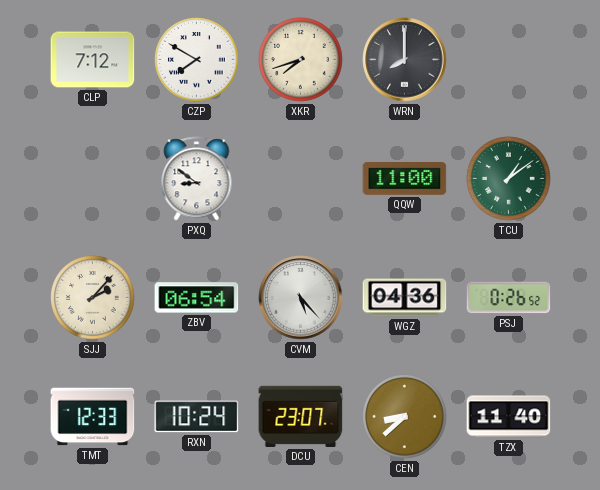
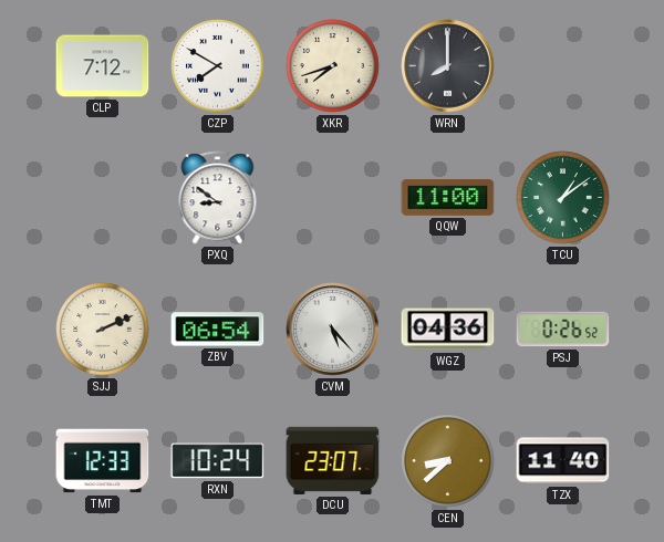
SJJ: 2:07 -> 2:11
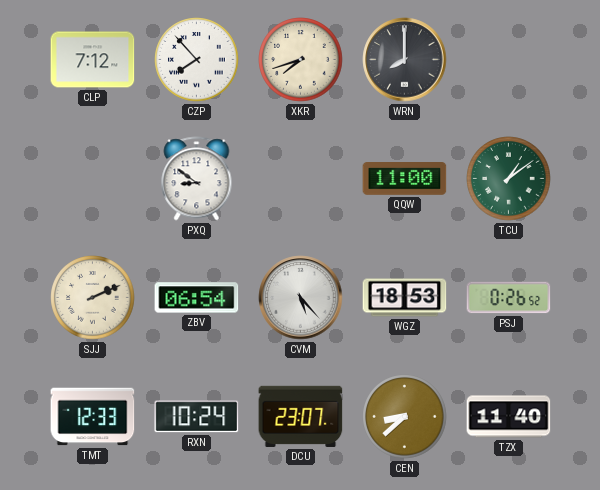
CZP: 7:50 -> 7:53
WGZ: 04:36 -> 18:53
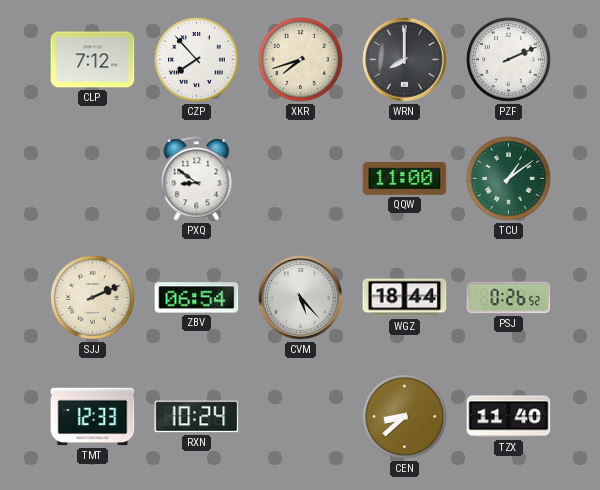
PZF: none -> 2:11
WGZ: 18:53 -> 18:44
DCU: 23:07 -> none
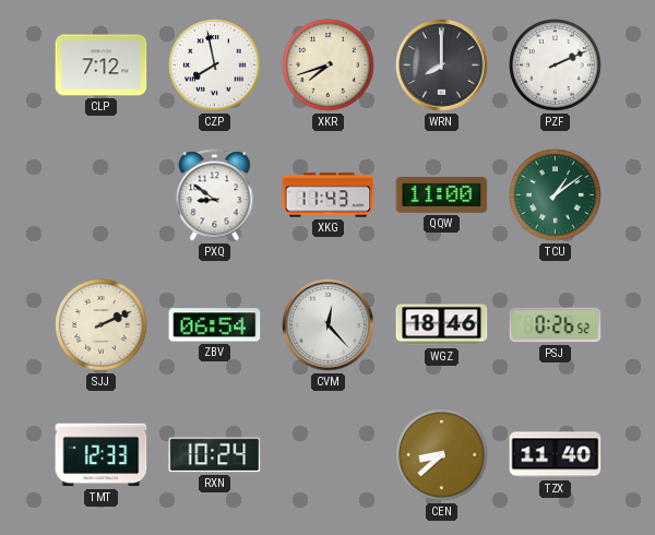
CZP: 7:53 -> 7:58
XKG: none -> 11:43
CVM: 5:23 -> 12:23
WGZ: 18:44 -> 18:46
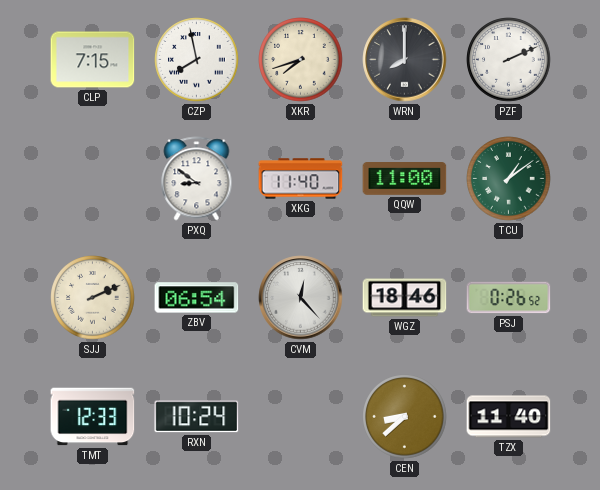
CLP: 7:12 -> 7:15
XKG: 11:43 -> 11:40
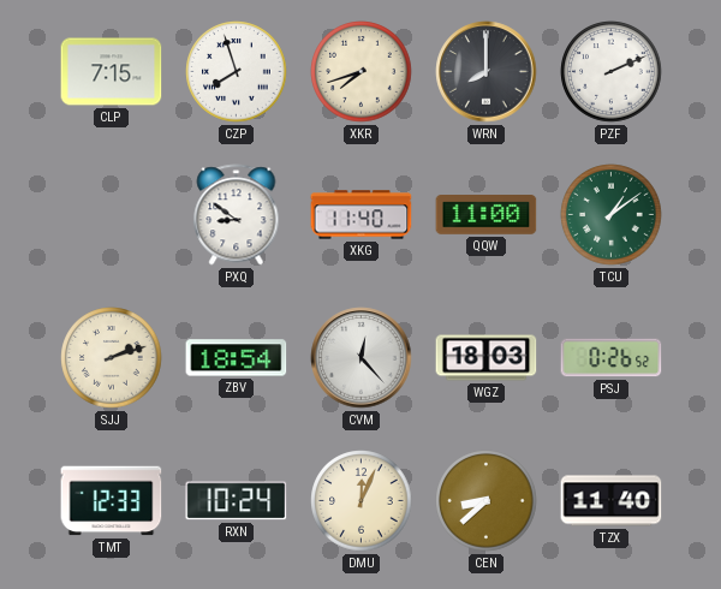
CZP: 7:58 -> 7:57
SJJ: 2:11 -> 2:12
ZBV: 06:54 -> 18:54
WGZ: 18:46 -> 18:03
DMU: none -> 12:04
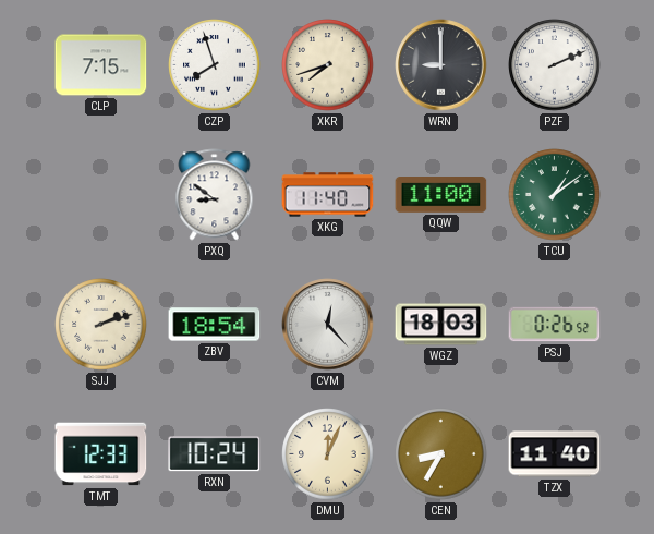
WRN: 8:00 -> 9:00
CEN: 8:38 -> 8:35
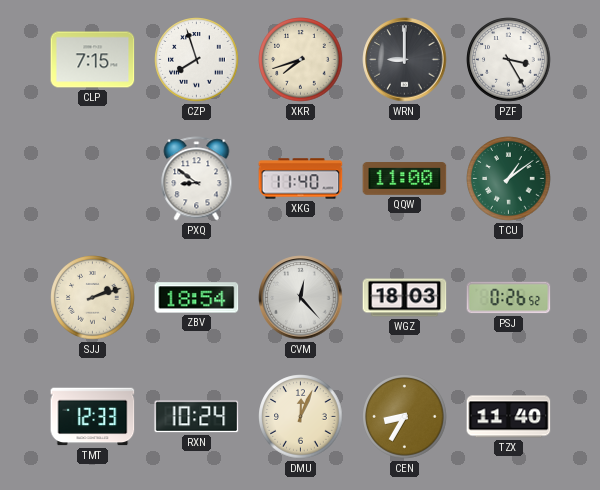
PZF: 2:11 -> 3:25
